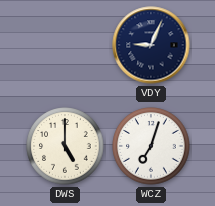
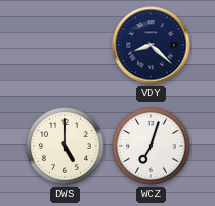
VDY: 9:04 -> 8:22
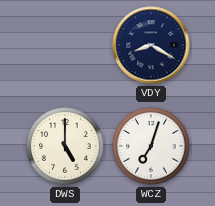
VDY: 8:22 -> 8:20
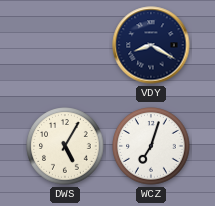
DWS: 5:00 -> 5:05
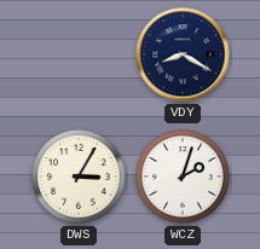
DWS: 5:05 -> 3:05
WCZ: 7:03 -> 2:03
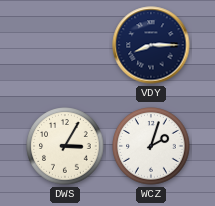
VDY: 8:20 -> 8:15
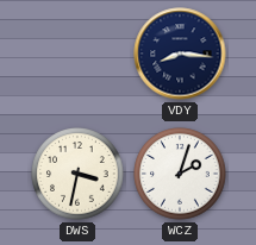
VDY: 8:15 -> 8:16
DWS: 3:05 -> 3:32
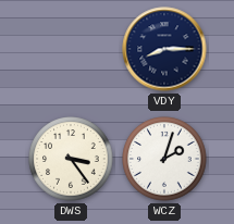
VDY: 8:16 -> 8:15
DWS: 3:32 -> 3:24
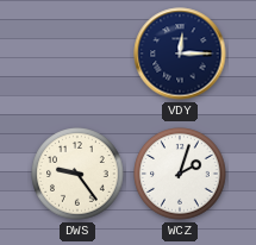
VDY: 8:15 -> 12:15
DWS: 3:24 -> 9:24
